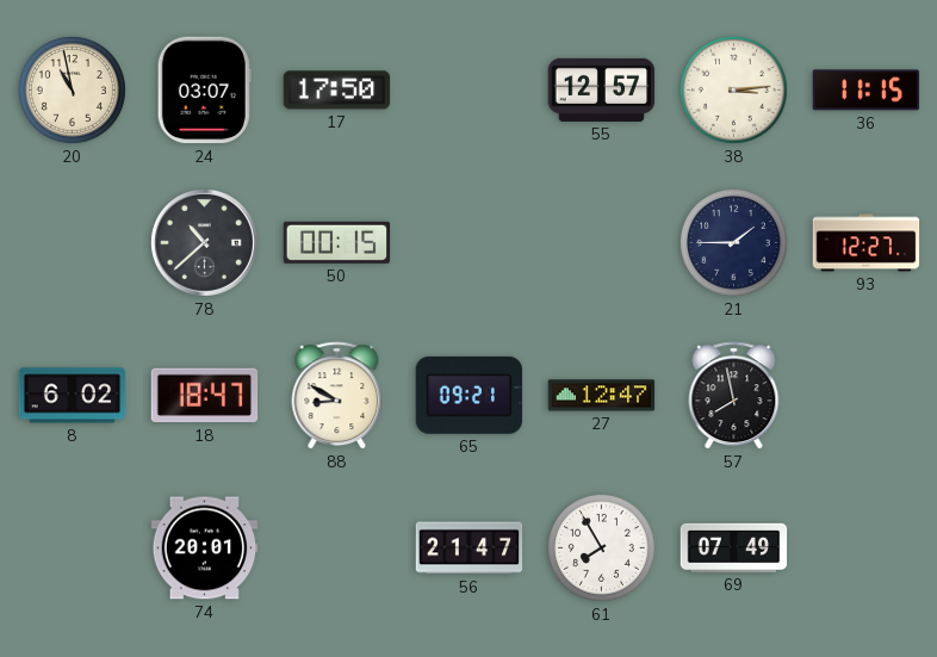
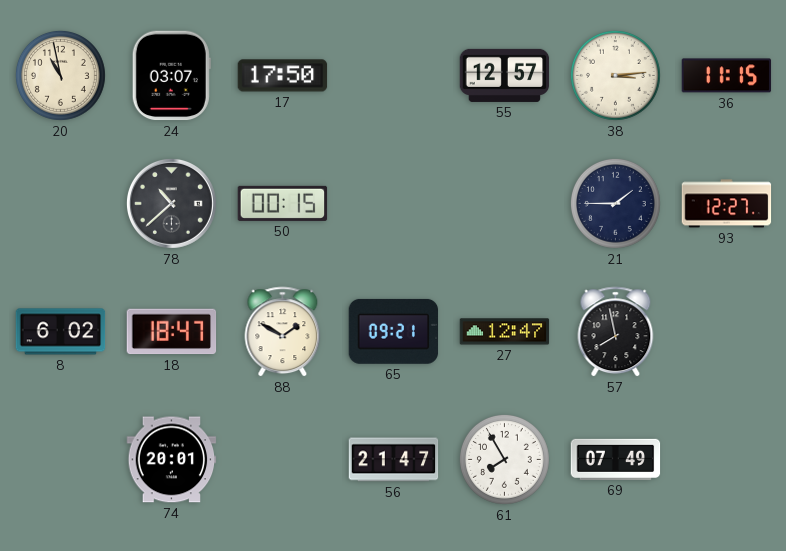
88: 8:50 -> 1:50
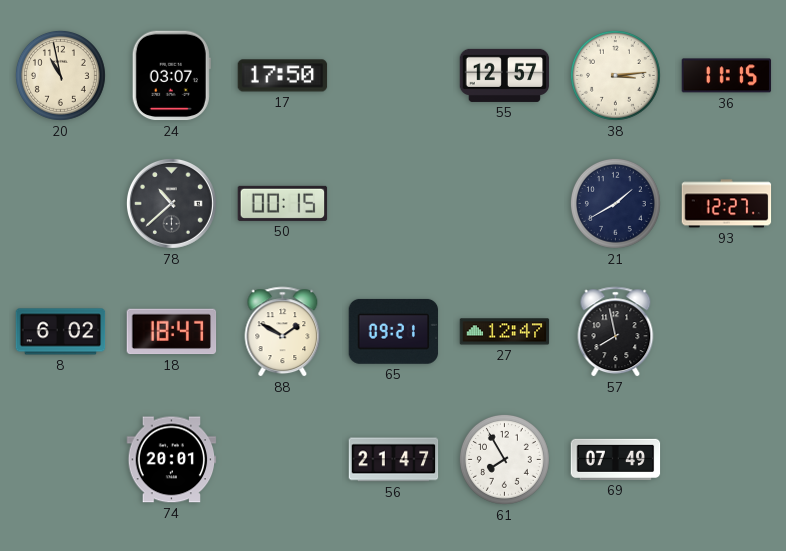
21: 1:45 -> 1:40
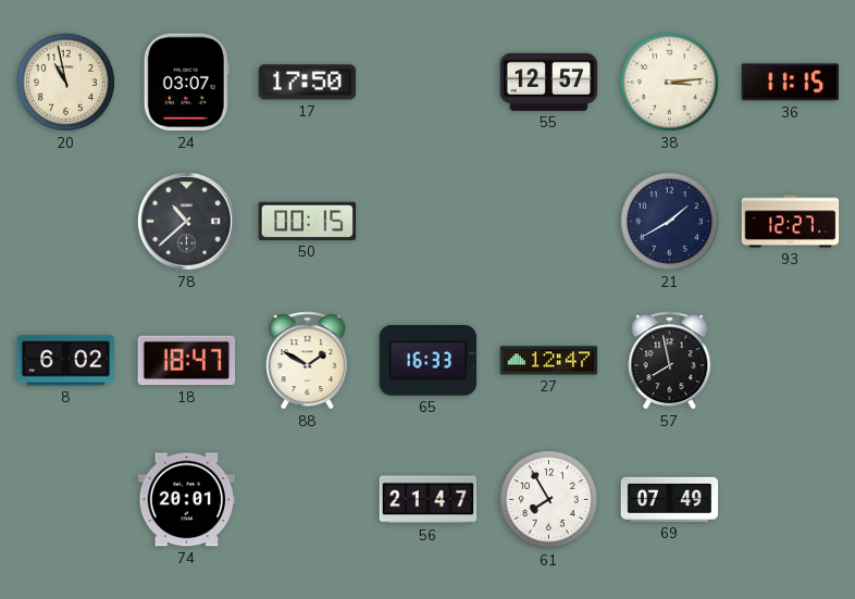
65: 09:21 -> 16:33
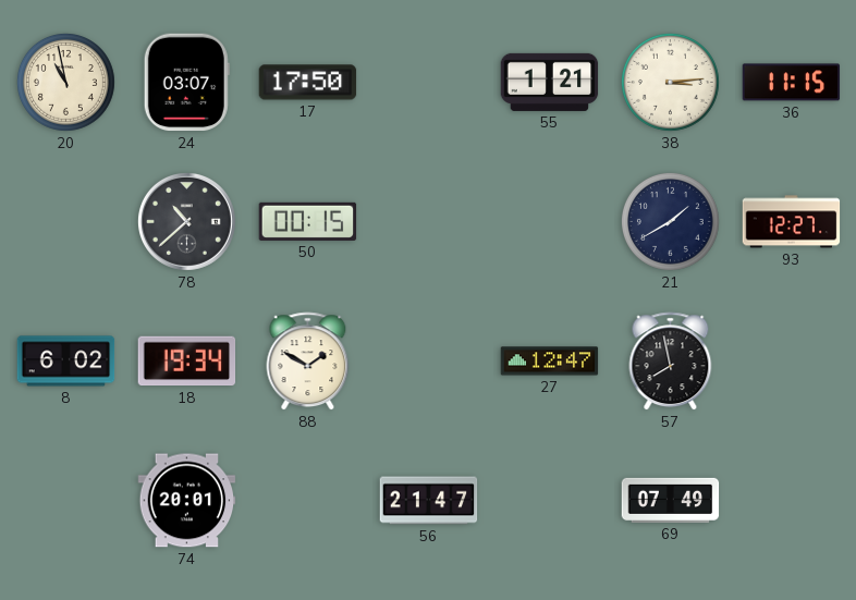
55: 12:57 -> 1:21
18: 18:47 -> 19:34
65: 16:33 -> none
61: 7:55 -> none
